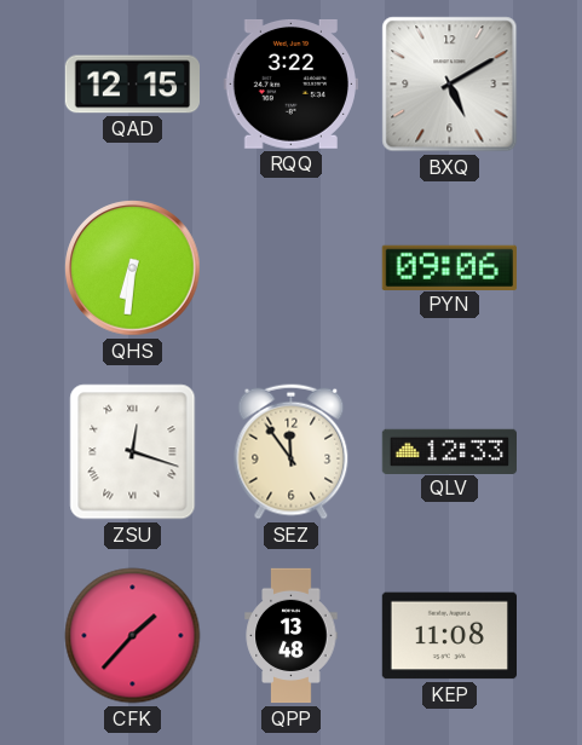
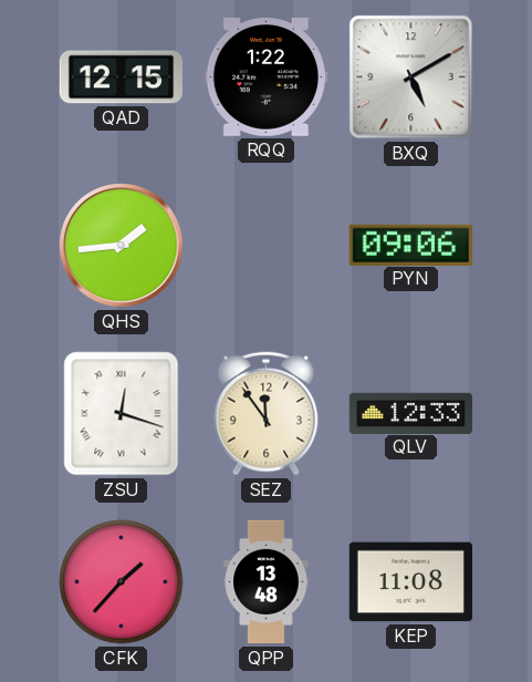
RQQ: 3:22 -> 1:22
QHS: 6:31 -> 1:44
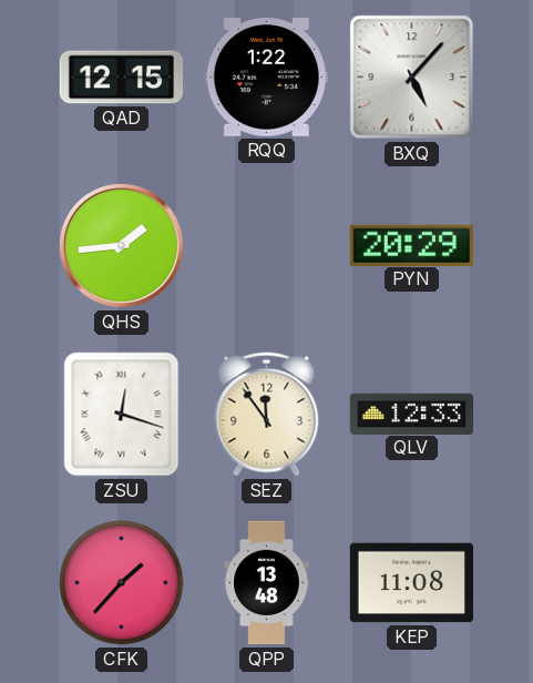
BXQ: 5:10 -> 5:07
PYN: 09:06 -> 20:29
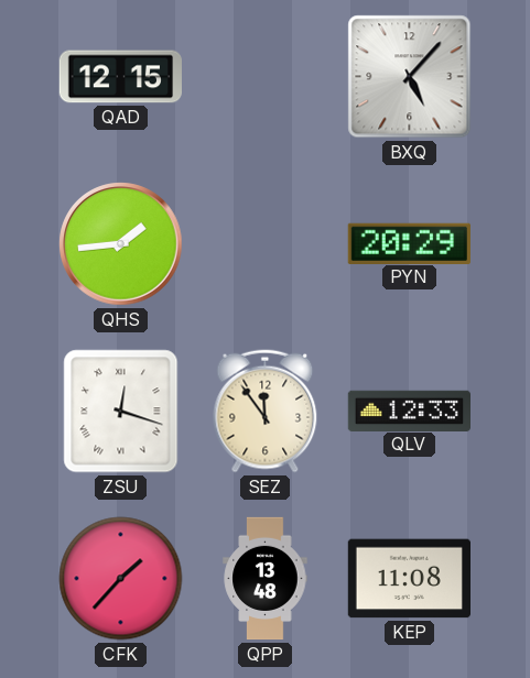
RQQ: 1:22 -> none
